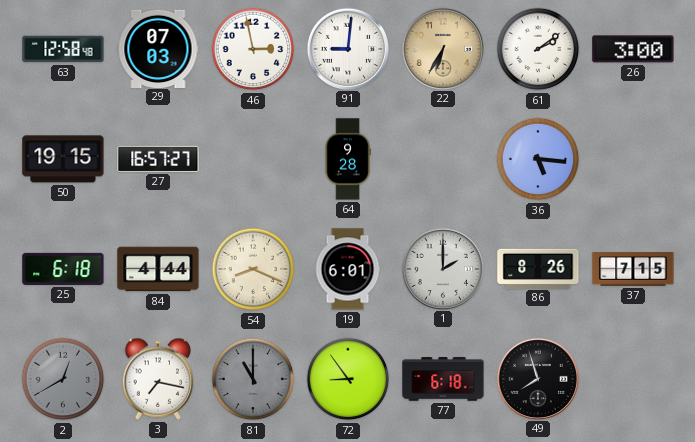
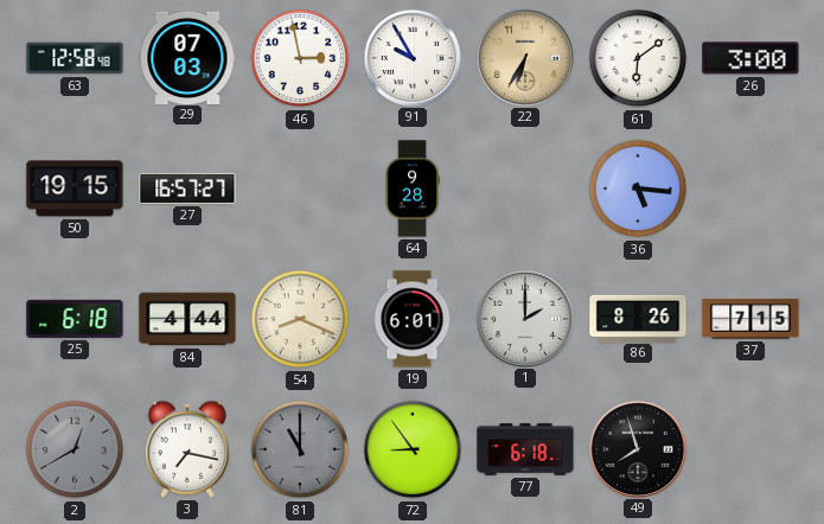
91: 9:01 -> 9:55
61: 2:09 -> 6:09
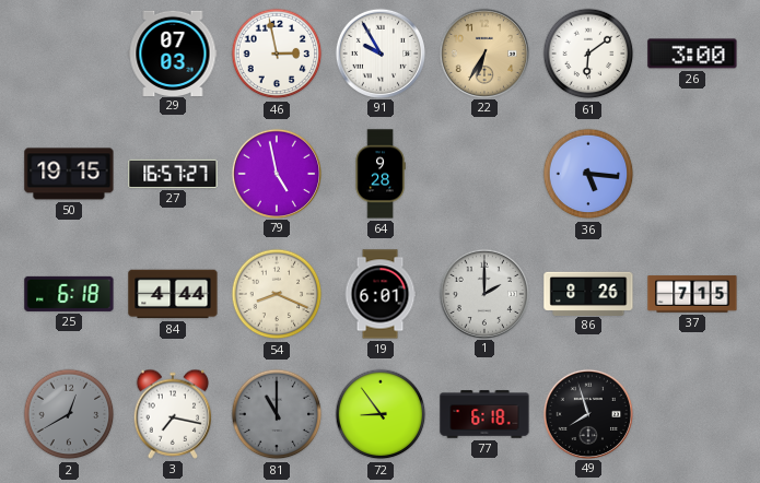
63: 12:58 -> none
79: none -> 4:58
